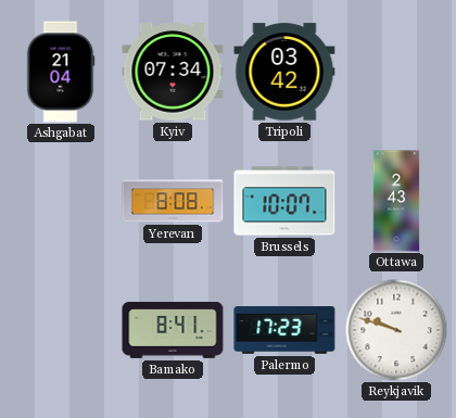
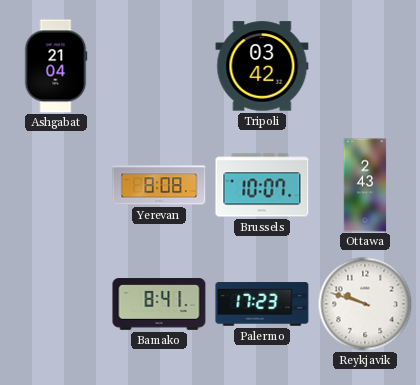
Kyiv: 07:34 -> none
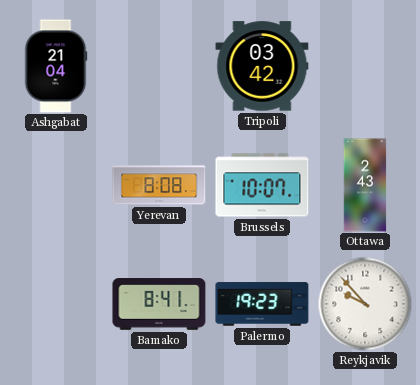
Palermo: 17:23 -> 19:23
Reykjavik: 9:48 -> 9:53
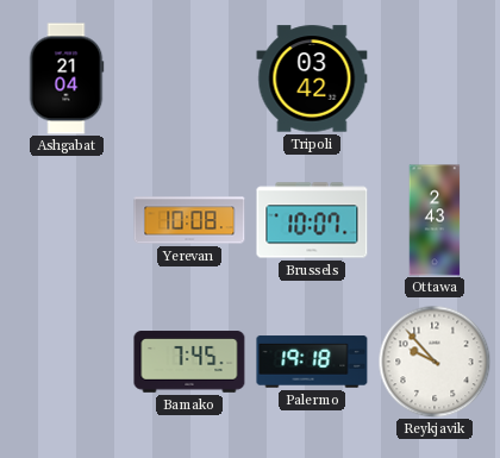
Yerevan: 8:08 -> 10:08
Bamako: 8:41 -> 7:45
Palermo: 19:23 -> 19:18
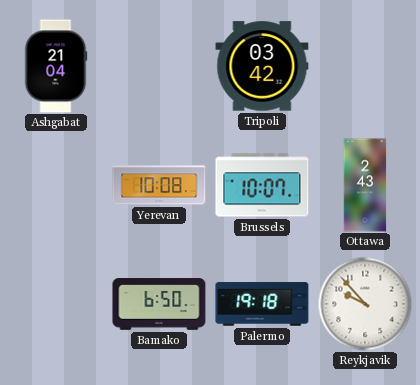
Bamako: 7:45 -> 6:50
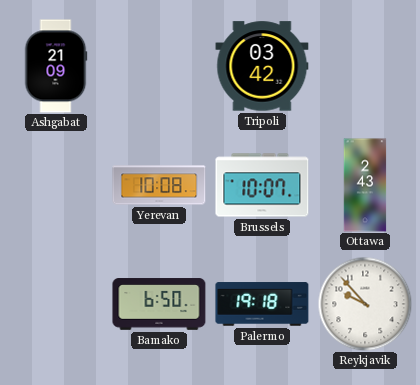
Ashgabat: 21:04 -> 21:09
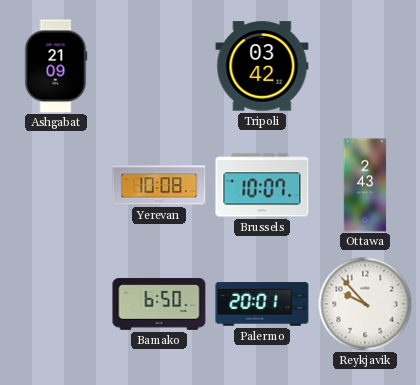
Palermo: 19:18 -> 20:01
